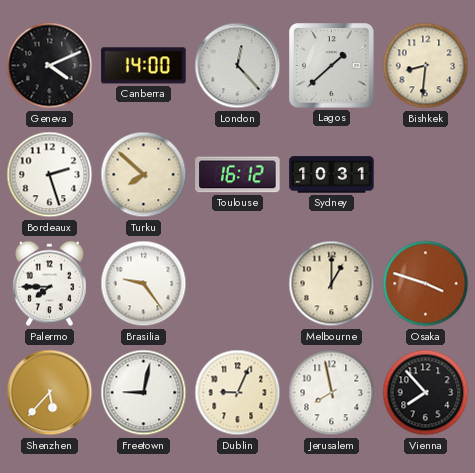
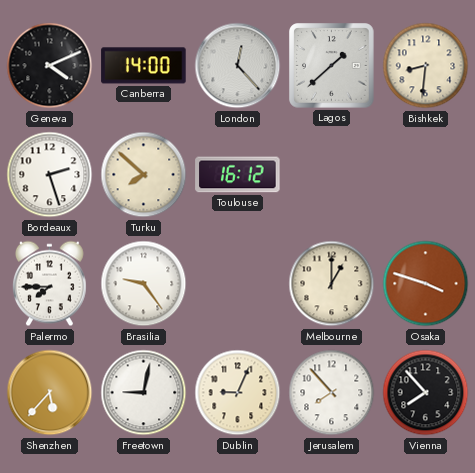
Sydney: 10:31 -> none
Jerusalem: 7:58 -> 7:53
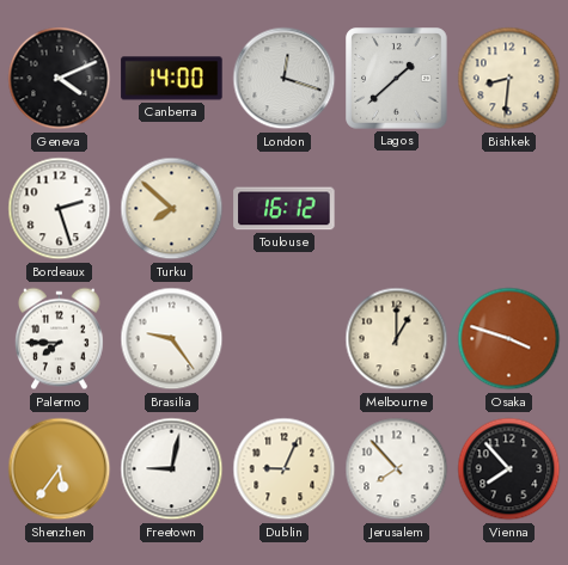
London: 12:23 -> 12:18
Shenzhen: 5:37 -> 5:36
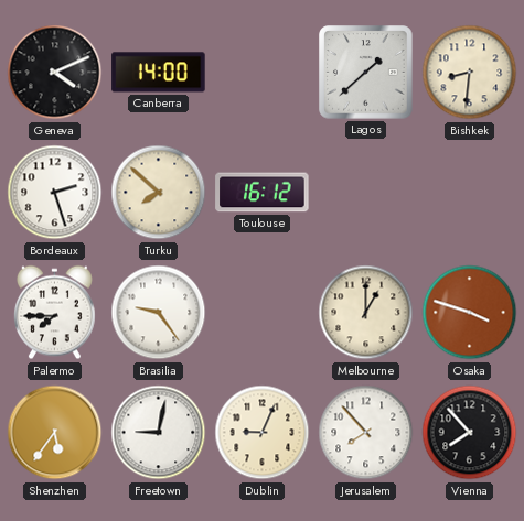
London: 12:18 -> none
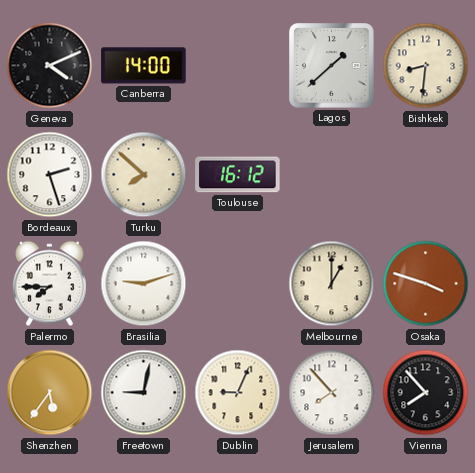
Brasilia: 9:24 -> 9:12
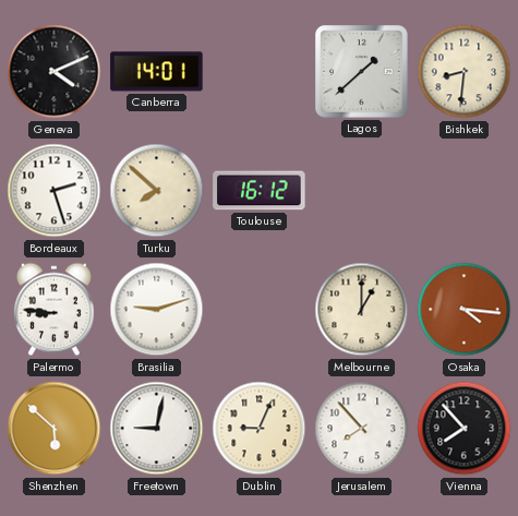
Canberra: 14:00 -> 14:01
Palermo: 7:45 -> 8:46
Osaka: 3:48 -> 4:16
Shenzhen: 5:36 -> 5:52
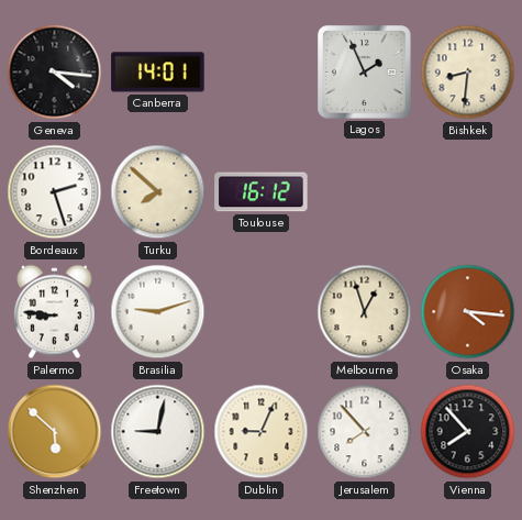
Geneva: 4:11 -> 4:16
Lagos: 1:38 -> 1:56
Melbourne: 1:00 -> 12:57
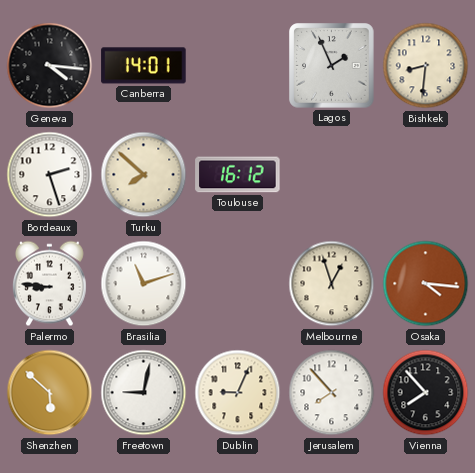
Brasilia: 9:12 -> 11:12
